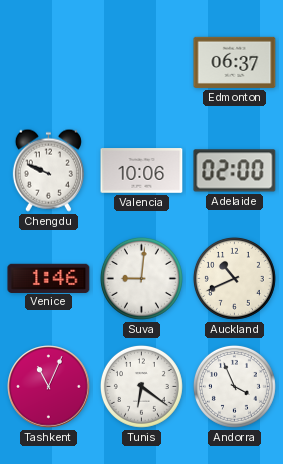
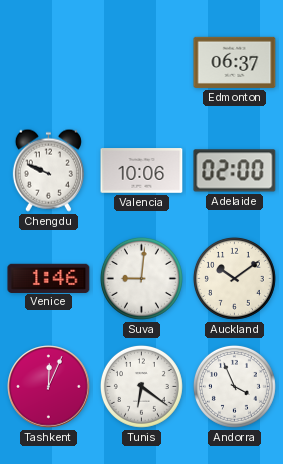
Auckland: 10:41 -> 10:09
Tashkent: 11:04 -> 12:04
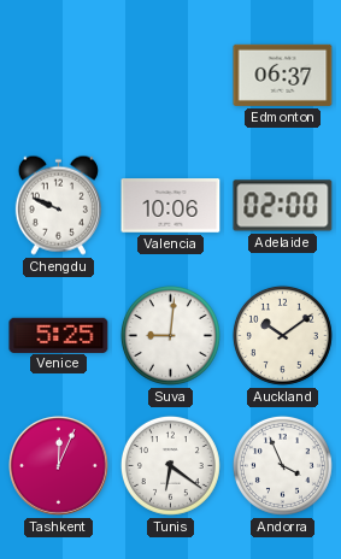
Venice: 1:46 -> 5:25
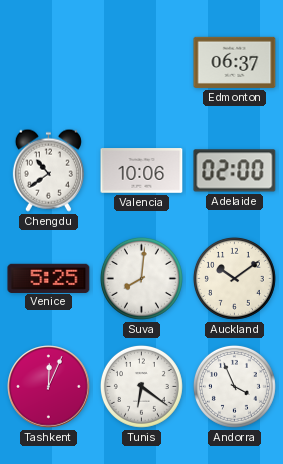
Chengdu: 9:49 -> 10:39
Suva: 9:01 -> 8:01
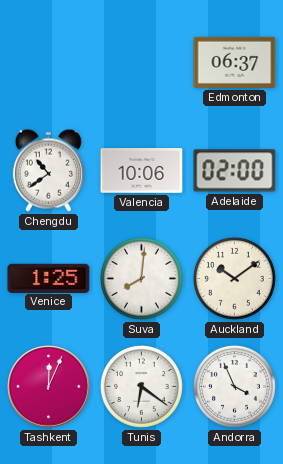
Venice: 5:25 -> 1:25
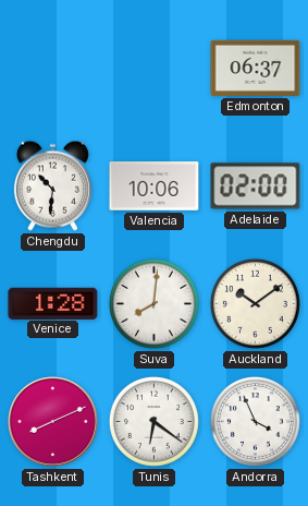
Chengdu: 10:39 -> 10:31
Venice: 1:25 -> 1:28
Tashkent: 12:04 -> 8:11
